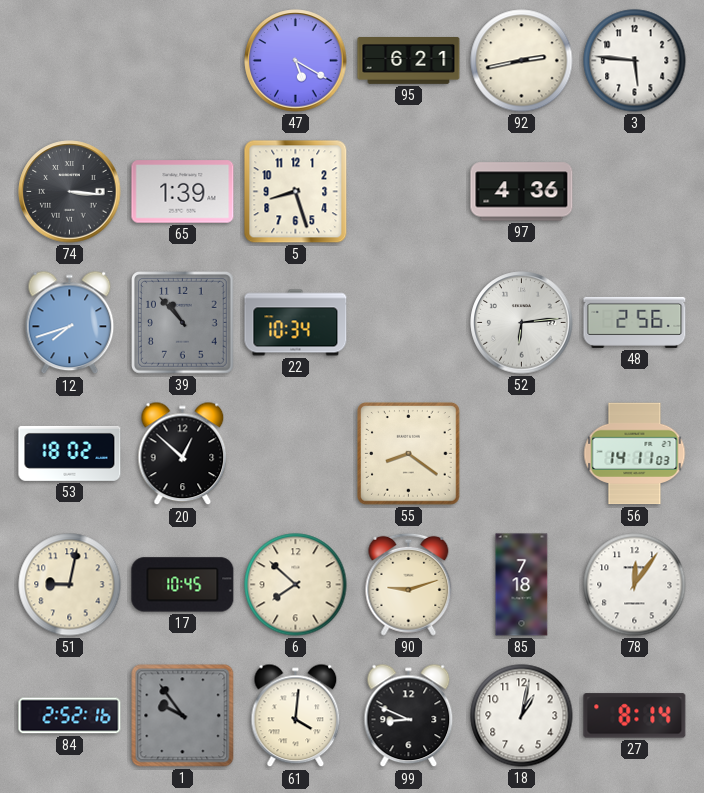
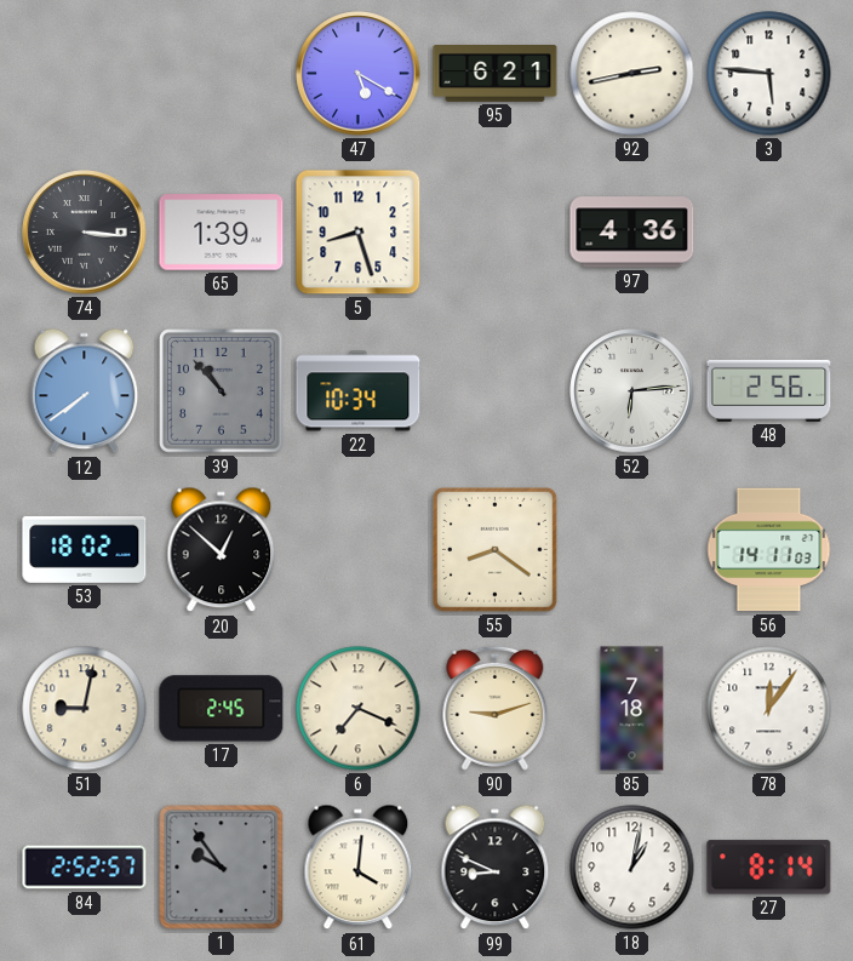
12: 7:42 -> 7:39
17: 10:45 -> 2:45
6: 7:52 -> 7:19
84: 2:52:16 -> 2:52:57
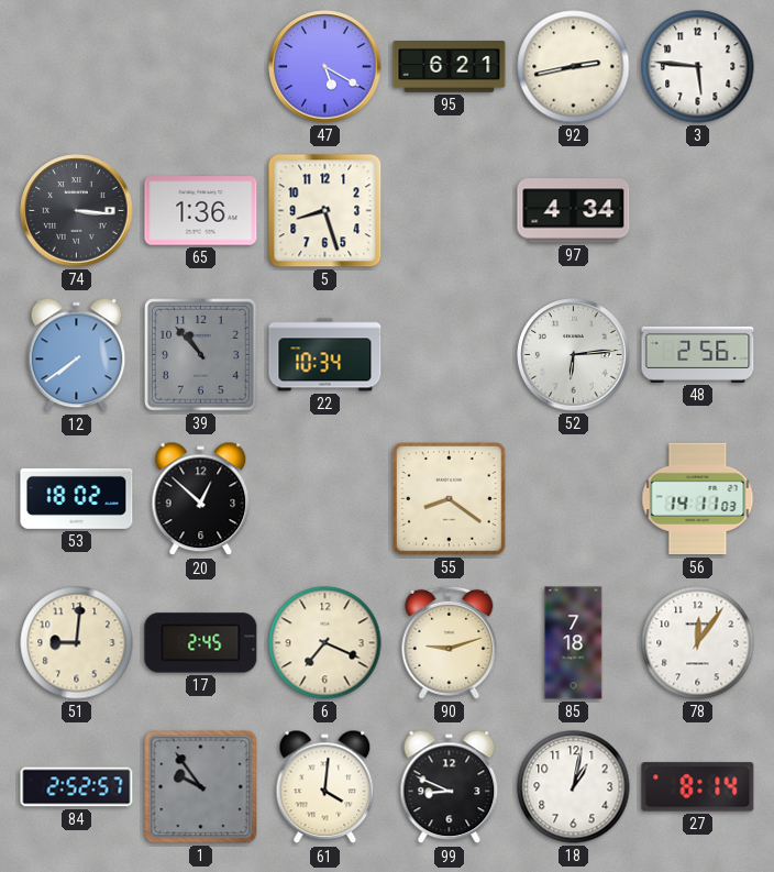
65: 1:39 -> 1:36
97: 4:36 -> 4:34
51: 9:02 -> 9:01
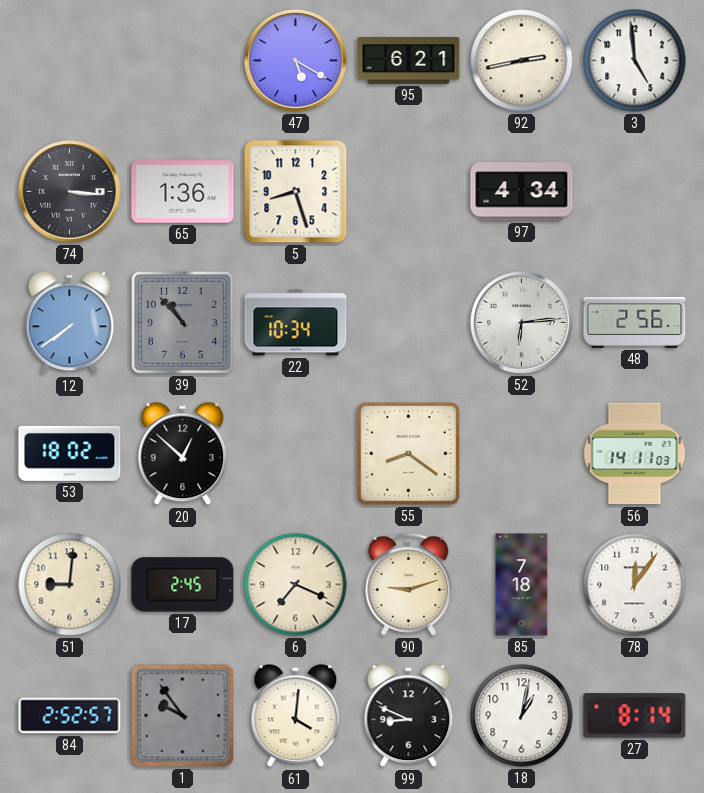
3: 5:46 -> 4:59
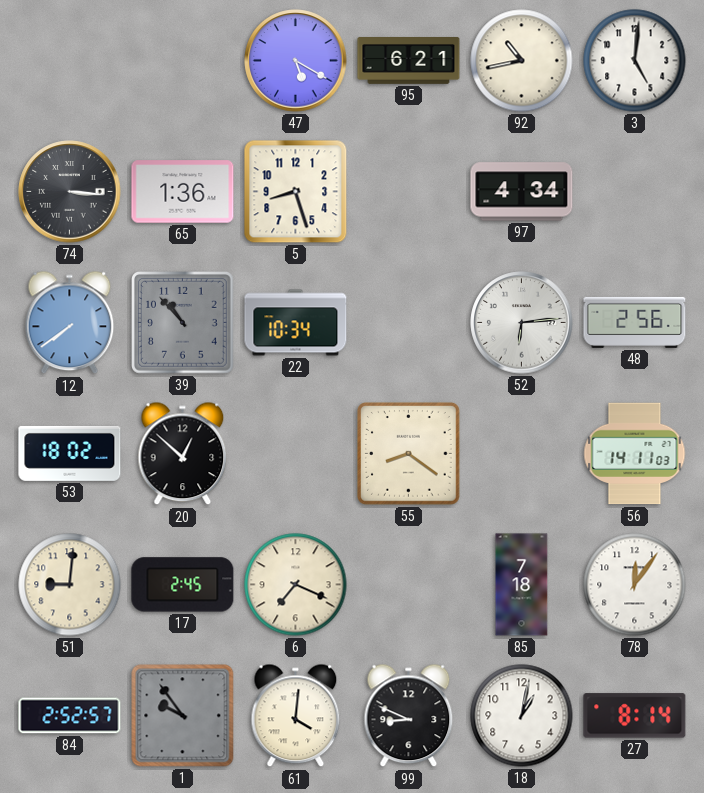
92: 2:43 -> 10:43
3: 4:59 -> 5:01
90: 9:12 -> none
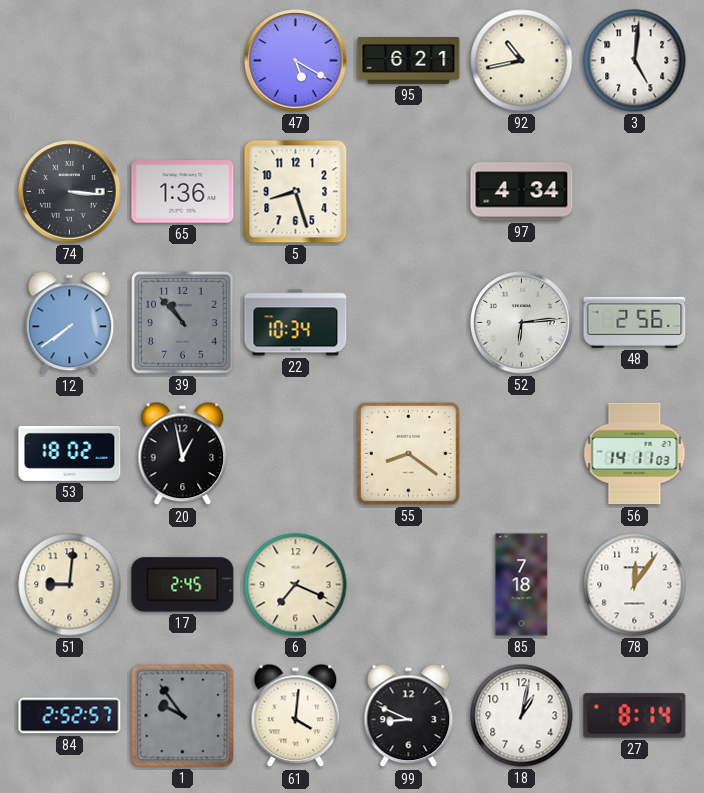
20: 12:52 -> 12:58
